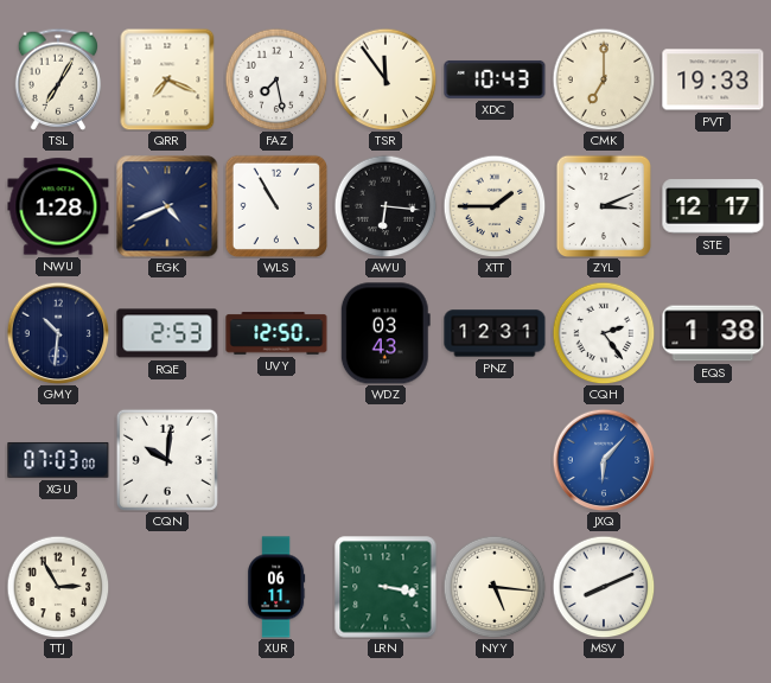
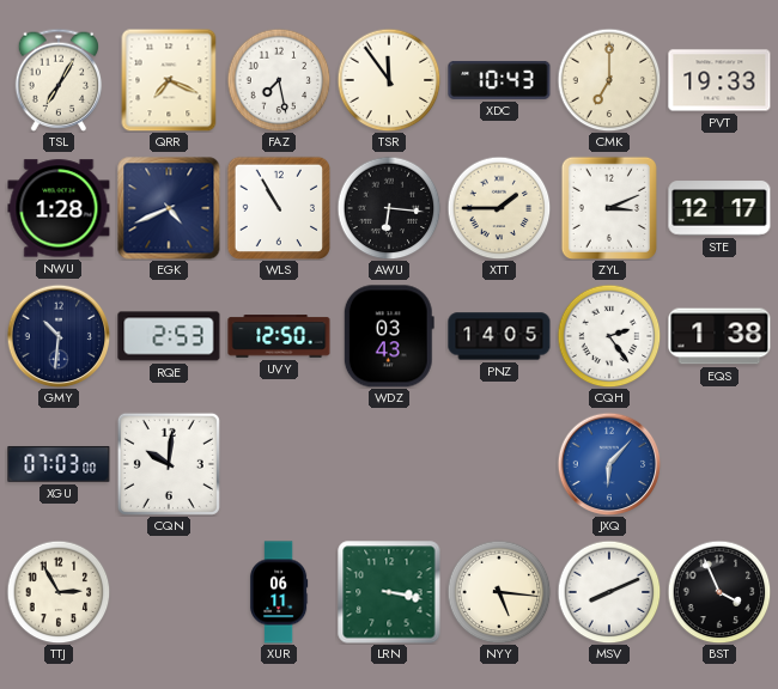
PNZ: 12:31 -> 14:05
BST: none -> 3:56
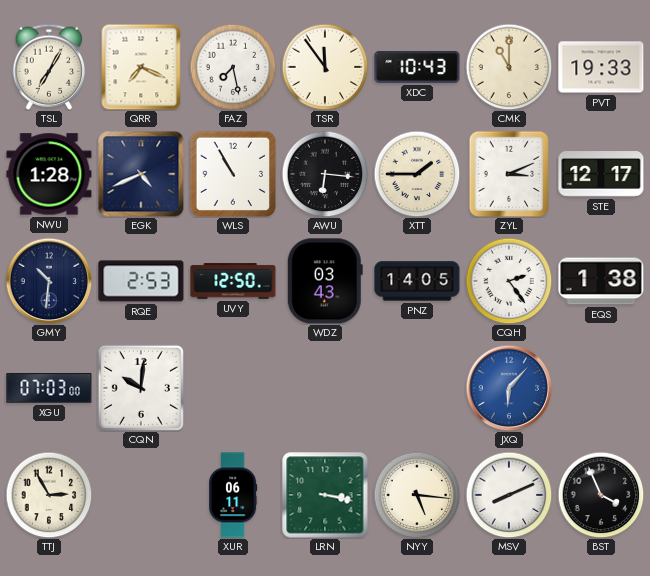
CMK: 7:00 -> 11:00
